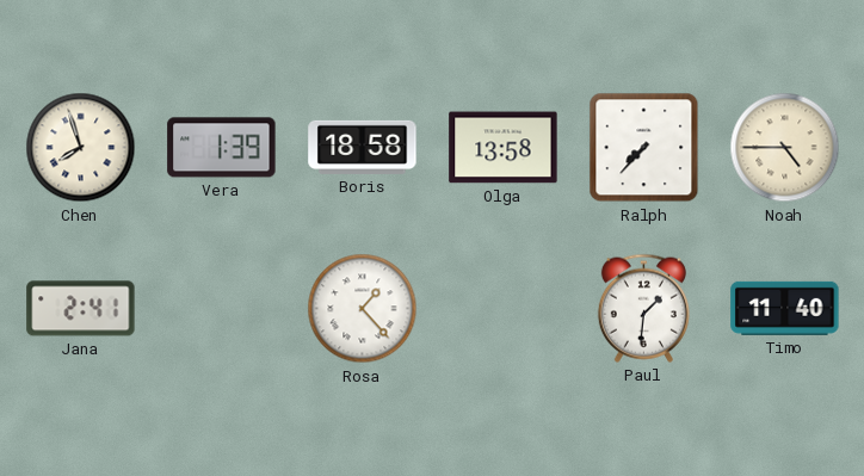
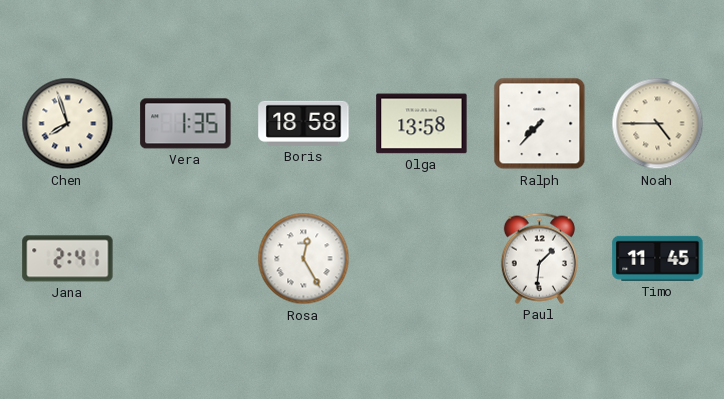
Vera: 1:39 -> 1:35
Rosa: 1:23 -> 12:25
Timo: 11:40 -> 11:45
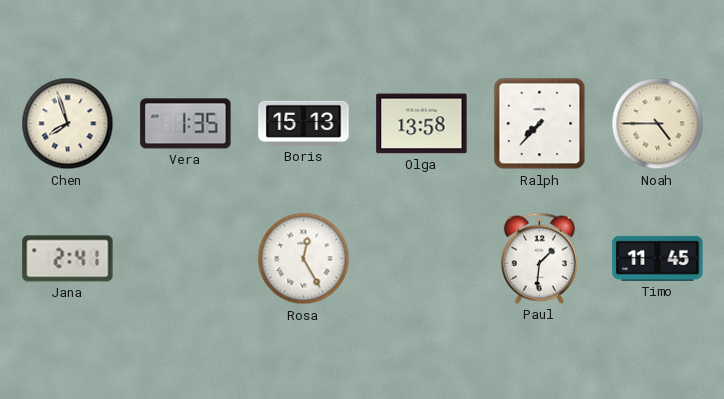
Boris: 18:58 -> 15:13
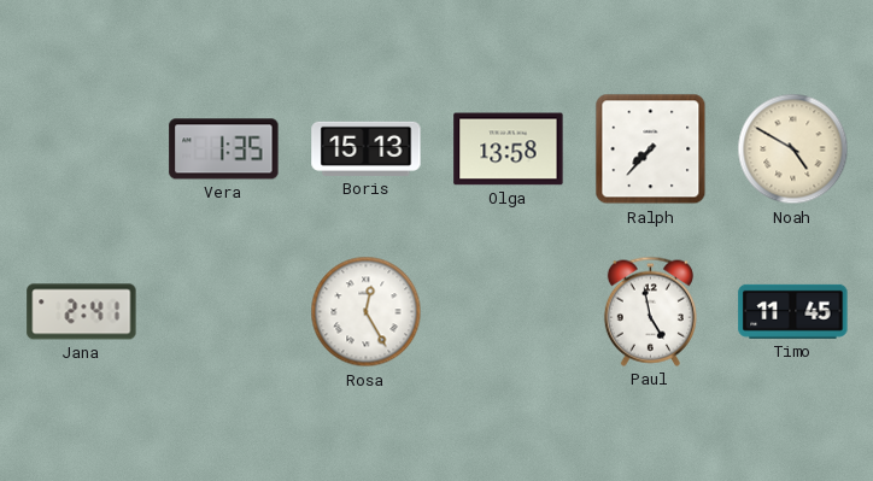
Chen: 7:57 -> none
Noah: 4:45 -> 4:50
Paul: 1:31 -> 4:58
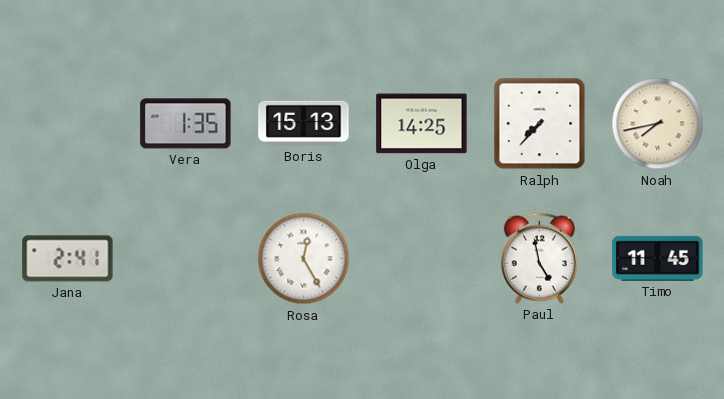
Olga: 13:58 -> 14:25
Noah: 4:50 -> 7:43
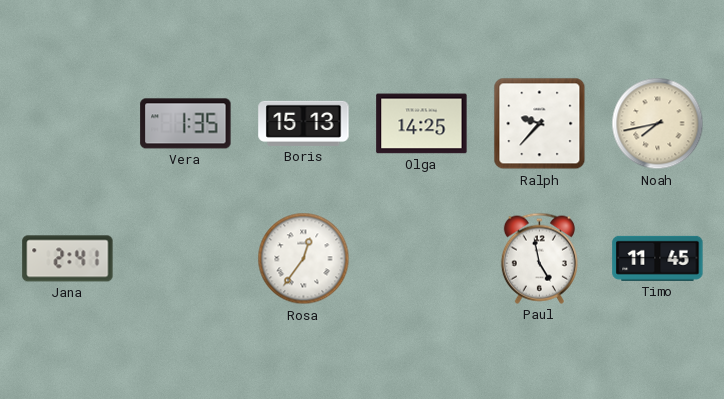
Ralph: 7:37 -> 9:37
Rosa: 12:25 -> 12:36
